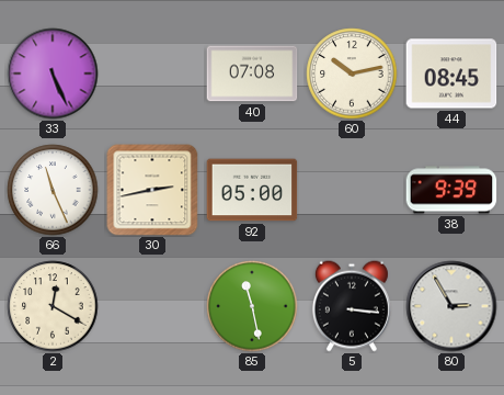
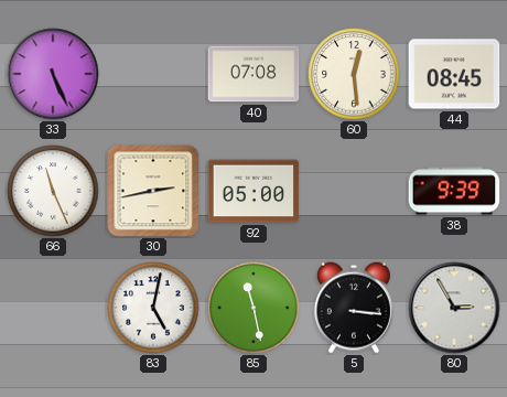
60: 10:13 -> 12:29
2: 12:20 -> none
83: none -> 5:02
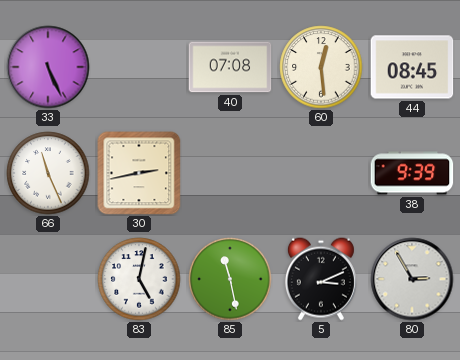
92: 05:00 -> none
5: 3:16 -> 3:11
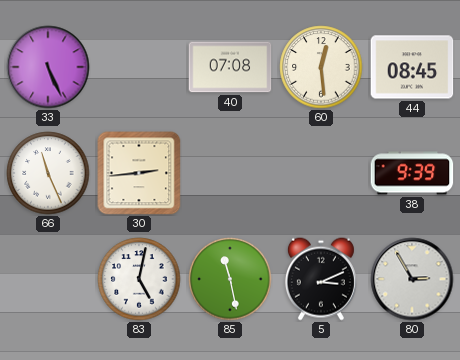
30: 2:43 -> 2:44
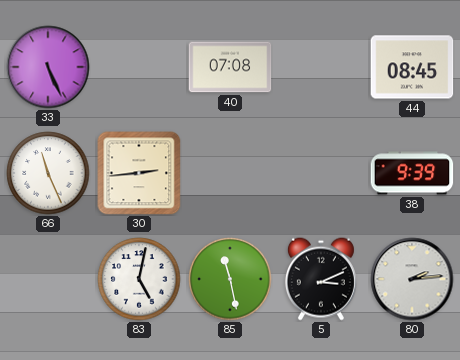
60: 12:29 -> none
80: 2:55 -> 2:14
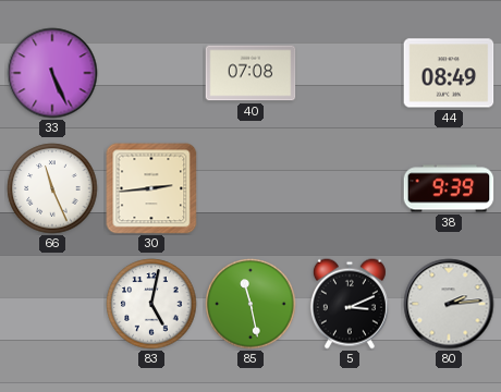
44: 08:45 -> 08:49
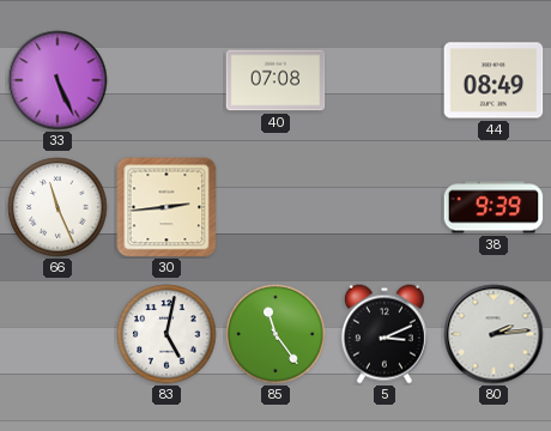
85: 11:28 -> 11:24
